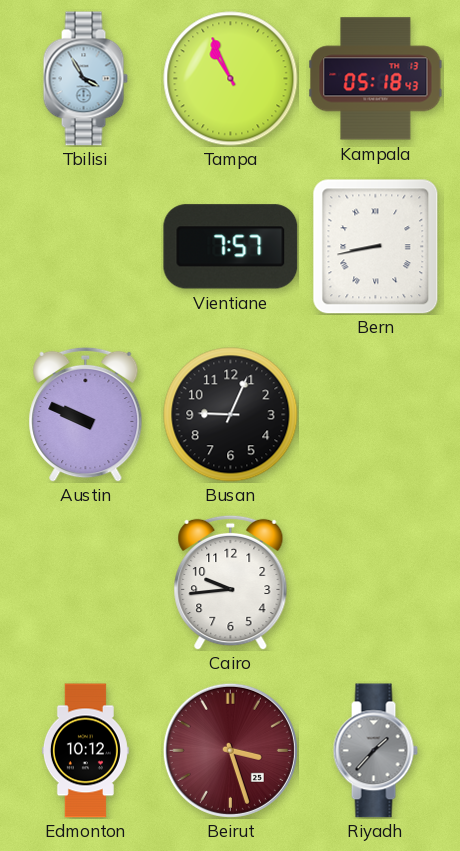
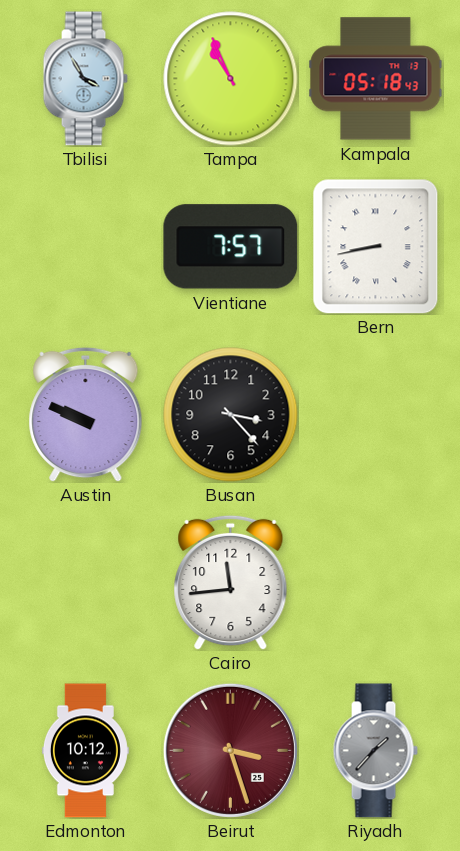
Busan: 9:04 -> 3:23
Cairo: 9:44 -> 11:44
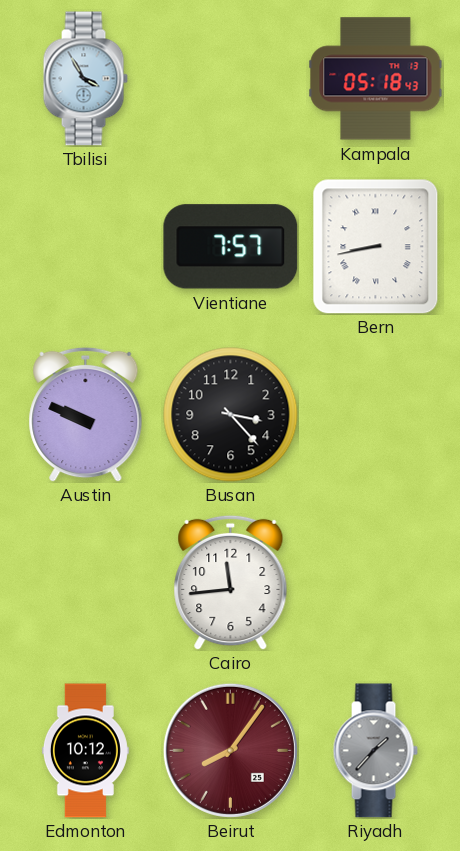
Tampa: 10:56 -> none
Beirut: 3:27 -> 8:06
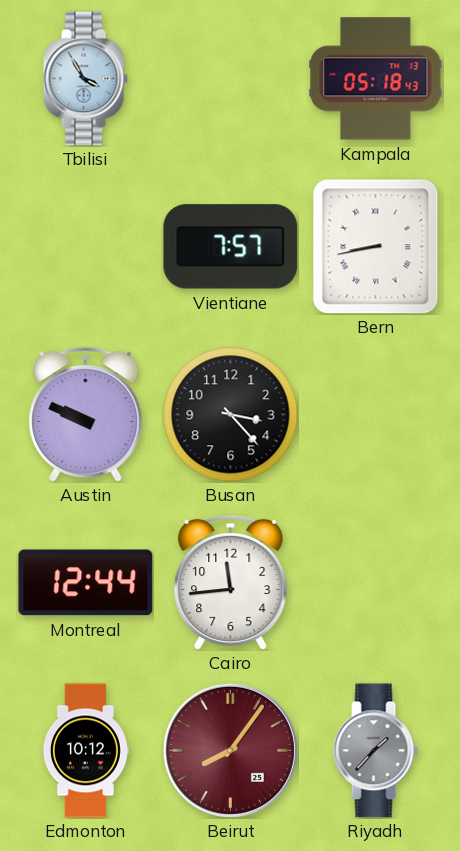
Montreal: none -> 12:44
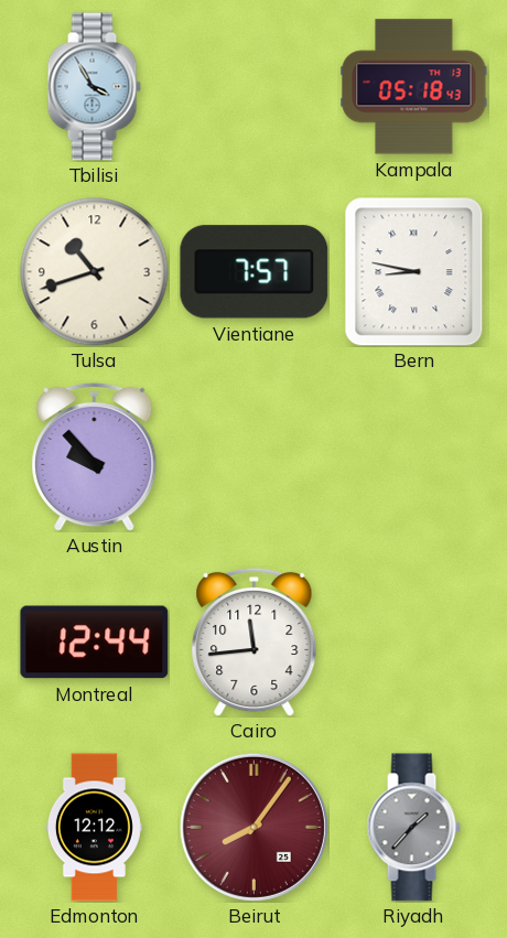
Tulsa: none -> 10:42
Bern: 8:43 -> 8:47
Austin: 9:49 -> 9:53
Busan: 3:23 -> none
Edmonton: 10:12 -> 12:12
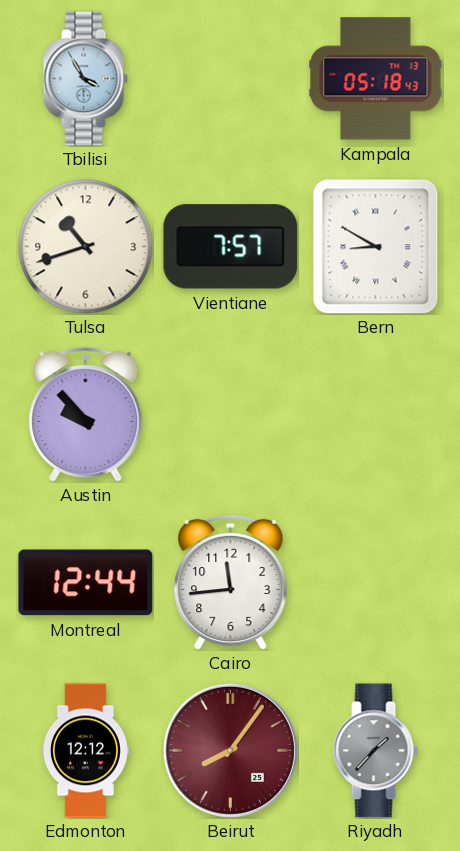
Bern: 8:47 -> 8:50
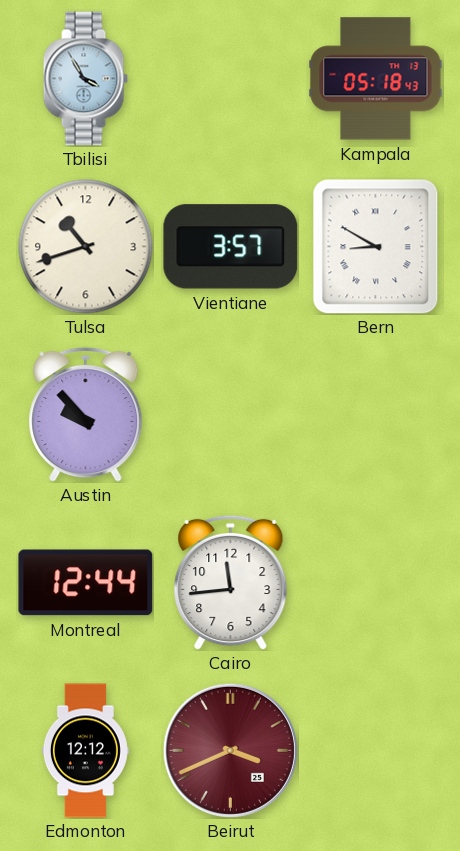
Vientiane: 7:57 -> 3:57
Beirut: 8:06 -> 3:41
Riyadh: 1:37 -> none
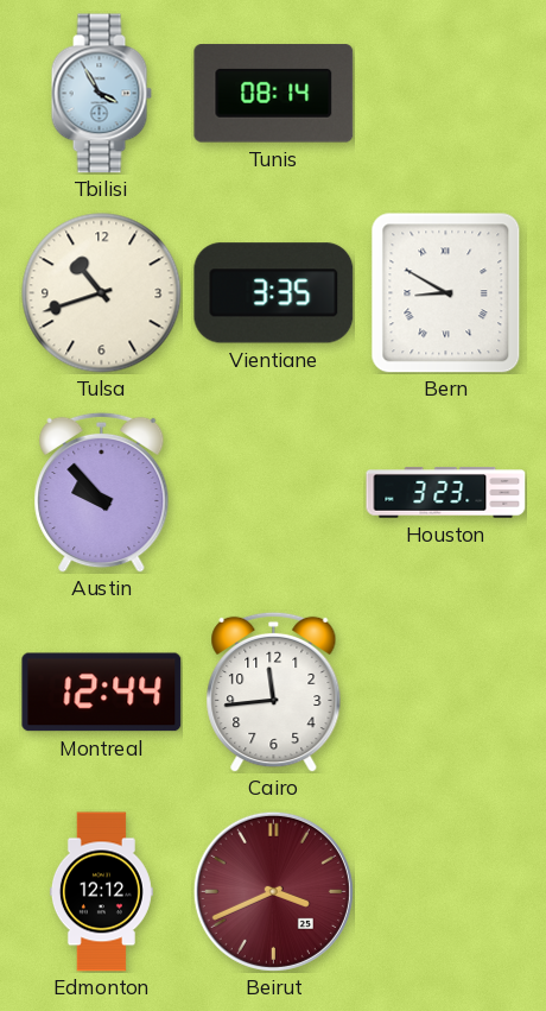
Tunis: none -> 08:14
Kampala: 05:18 -> none
Vientiane: 3:57 -> 3:35
Houston: none -> 3:23
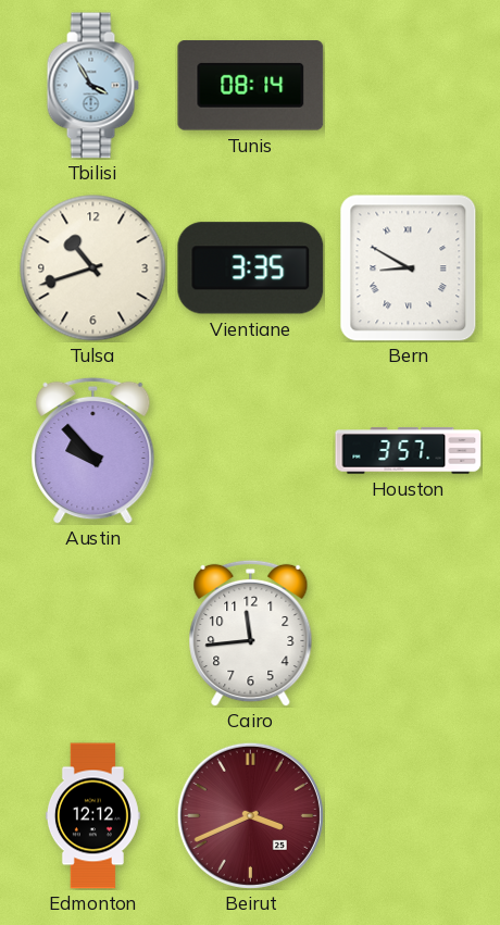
Houston: 3:23 -> 3:57
Montreal: 12:44 -> none
